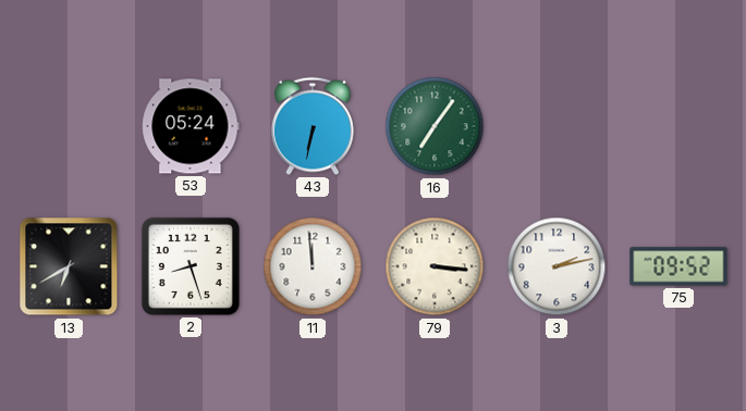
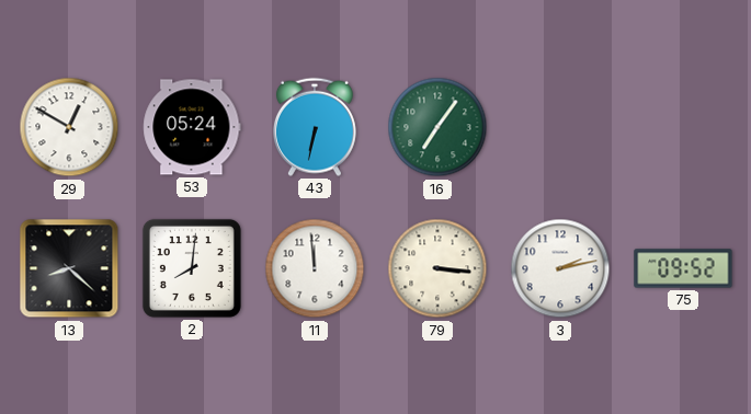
29: none -> 12:50
13: 6:40 -> 8:22
2: 8:27 -> 8:01
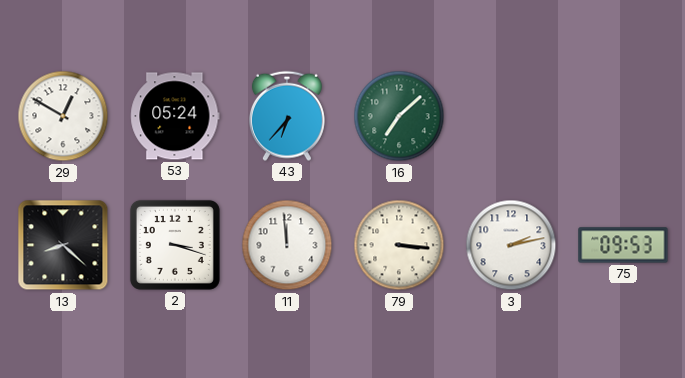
43: 6:32 -> 6:37
16: 7:06 -> 7:08
2: 8:01 -> 3:18
75: 09:52 -> 09:53
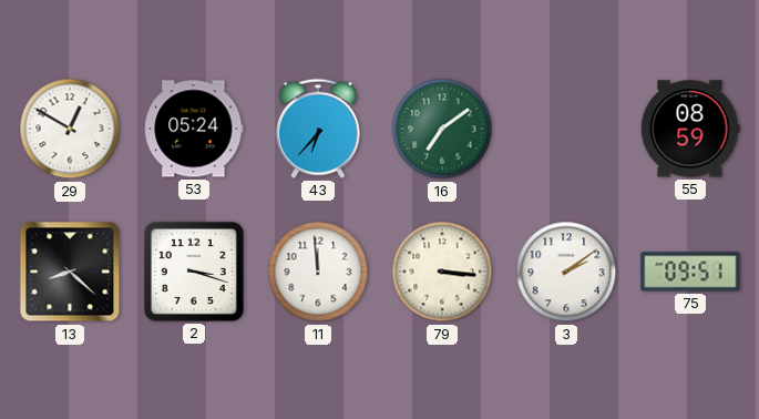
16: 7:08 -> 7:09
55: none -> 08:59
3: 2:13 -> 2:09
75: 09:53 -> 09:51
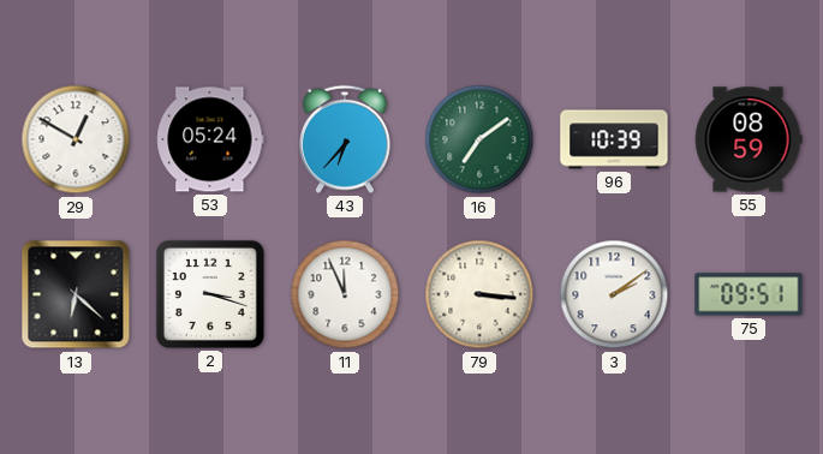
96: none -> 10:39
13: 8:22 -> 6:22
11: 11:59 -> 11:56
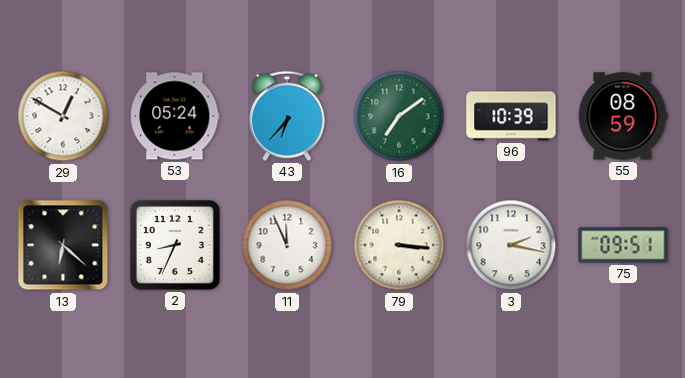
2: 3:18 -> 8:34
3: 2:09 -> 2:17
